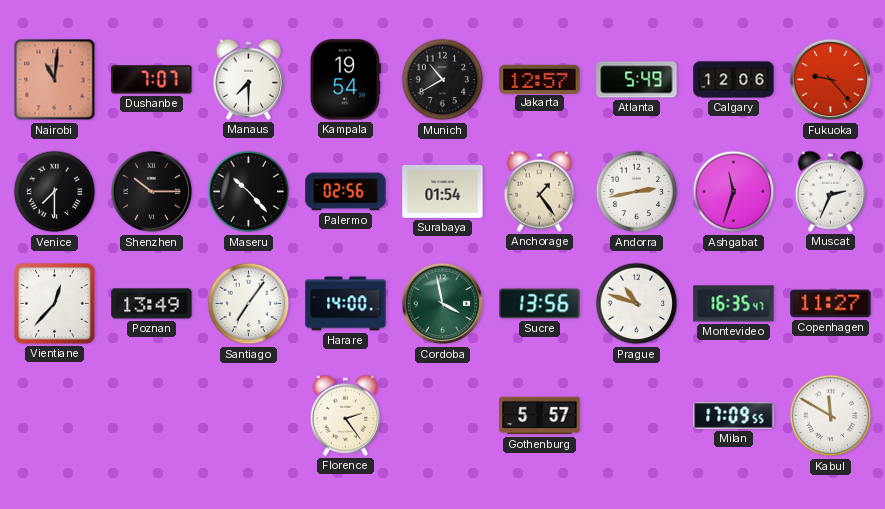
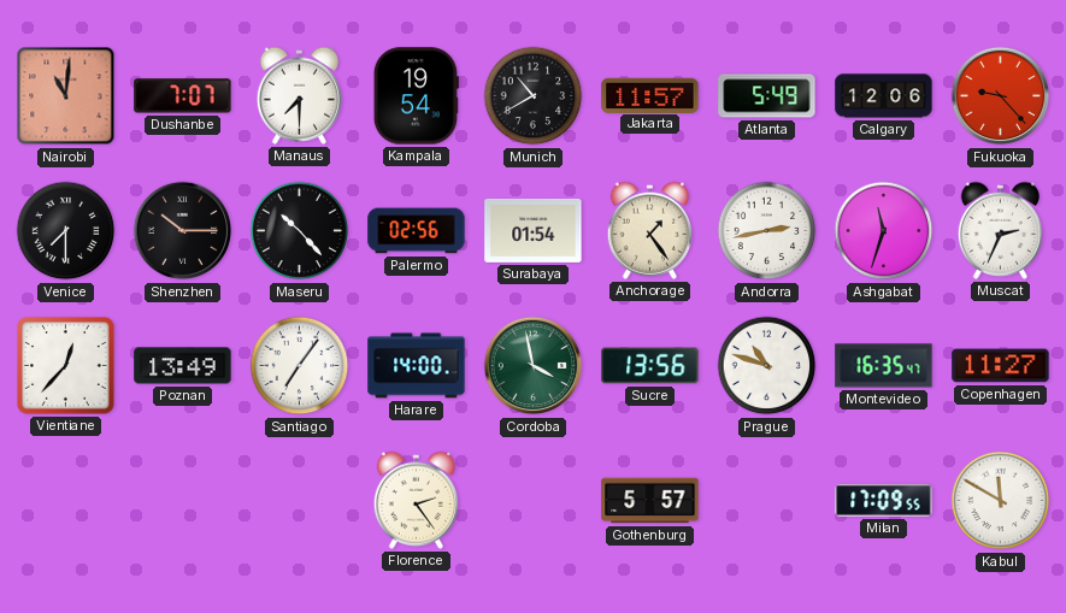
Jakarta: 12:57 -> 11:57
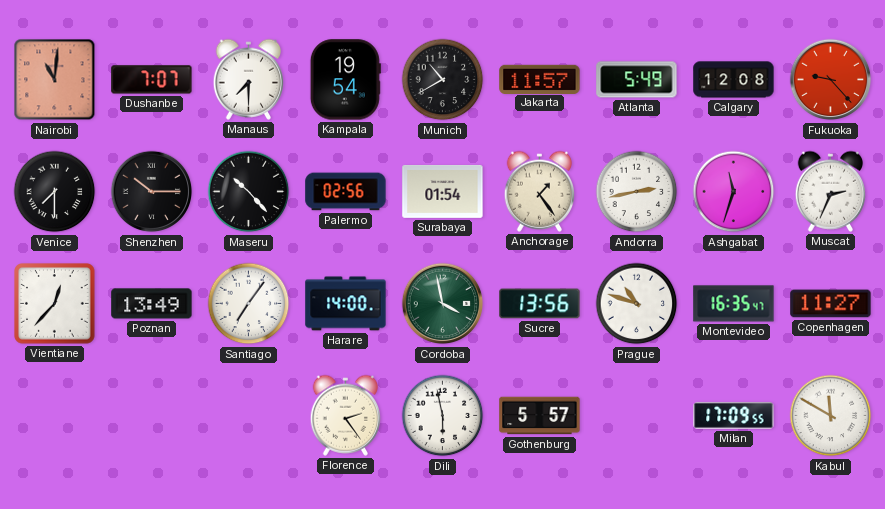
Calgary: 12:06 -> 12:08
Dili: none -> 5:58
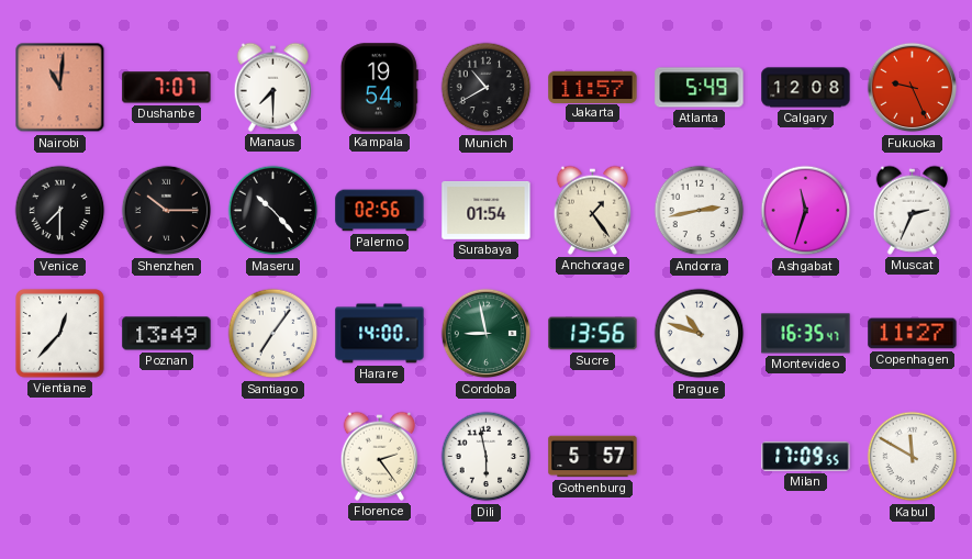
Fukuoka: 9:23 -> 9:26
Cordoba: 3:58 -> 8:58
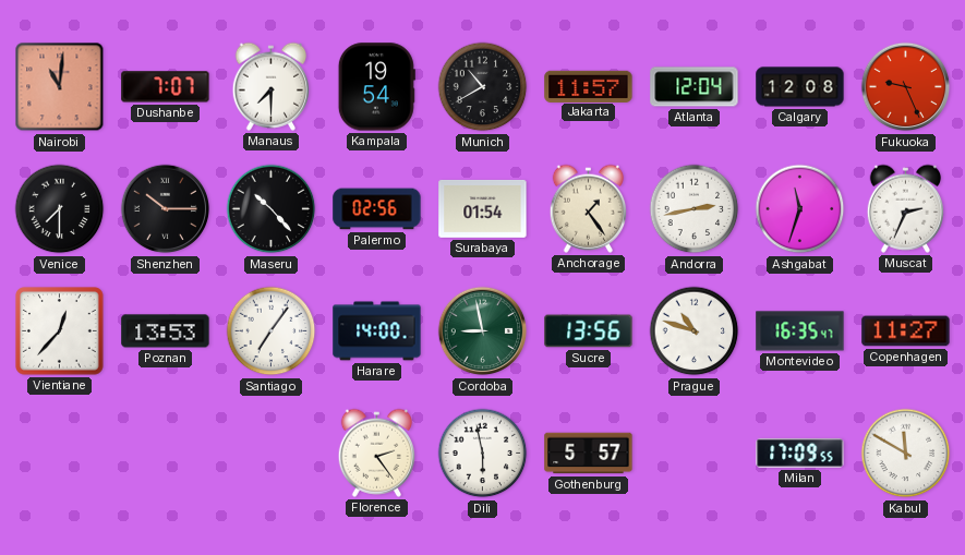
Atlanta: 5:49 -> 12:04
Poznan: 13:49 -> 13:53
